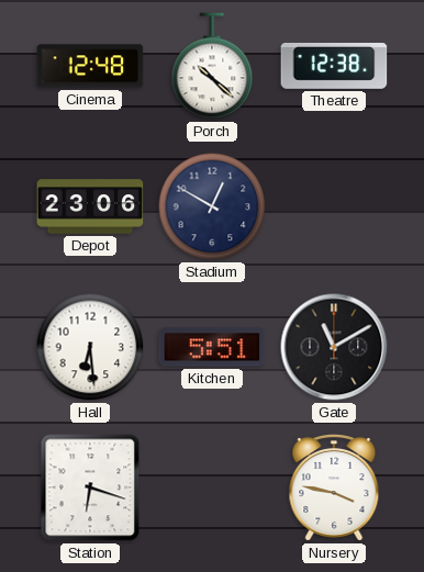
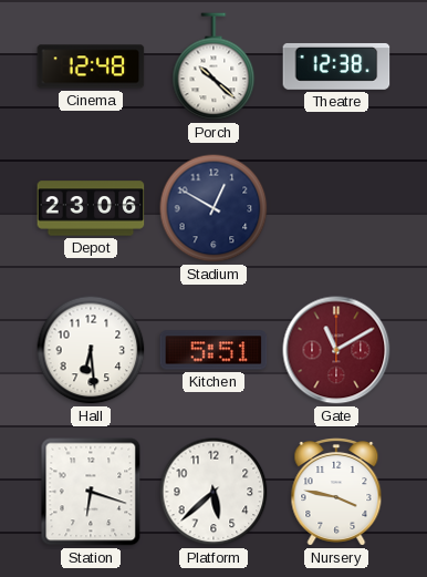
Gate dial: black -> burgundy
Platform: none -> 5:38
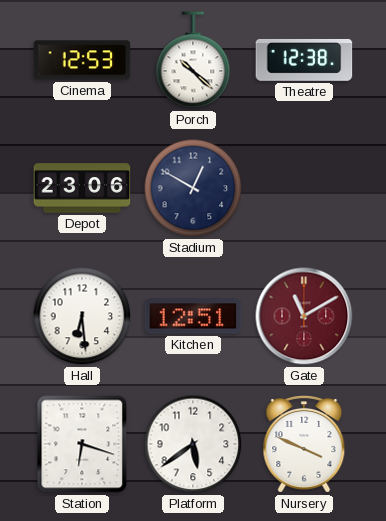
Cinema: 12:48 -> 12:53
Kitchen: 5:51 -> 12:51
Platform: 5:38 -> 5:39
Nursery: 3:47 -> 3:49
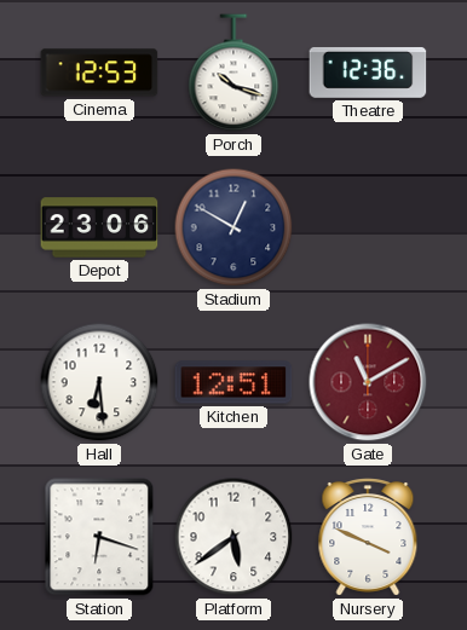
Porch: 10:22 -> 10:18
Theatre: 12:38 -> 12:36
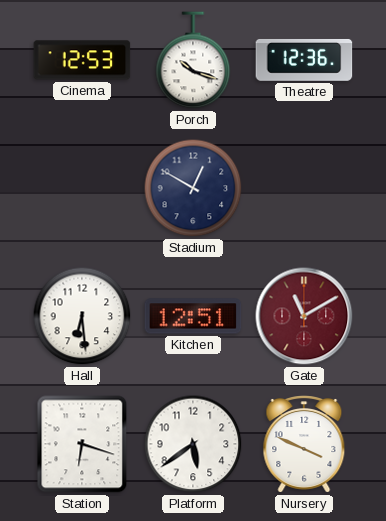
Depot: 23:06 -> none
